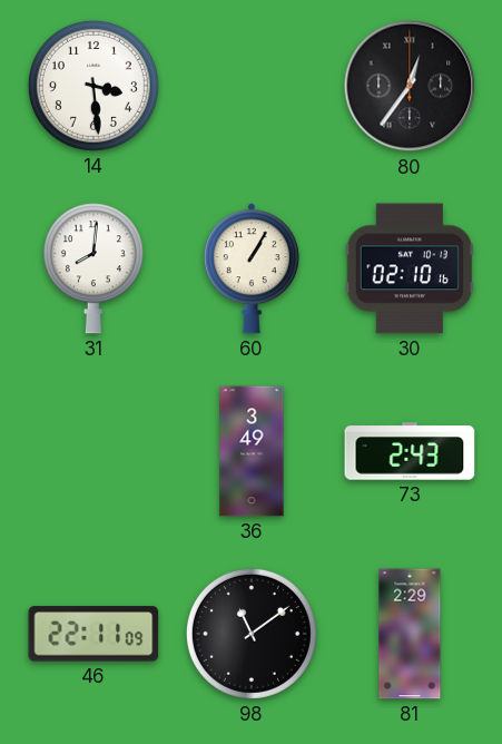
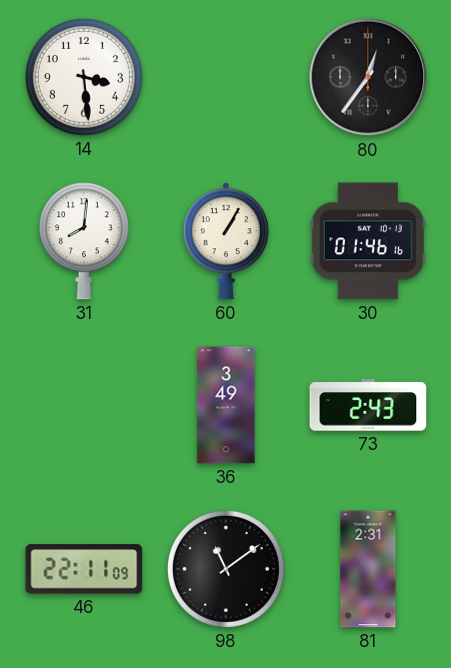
30: 02:10 -> 01:46
81: 2:29 -> 2:31
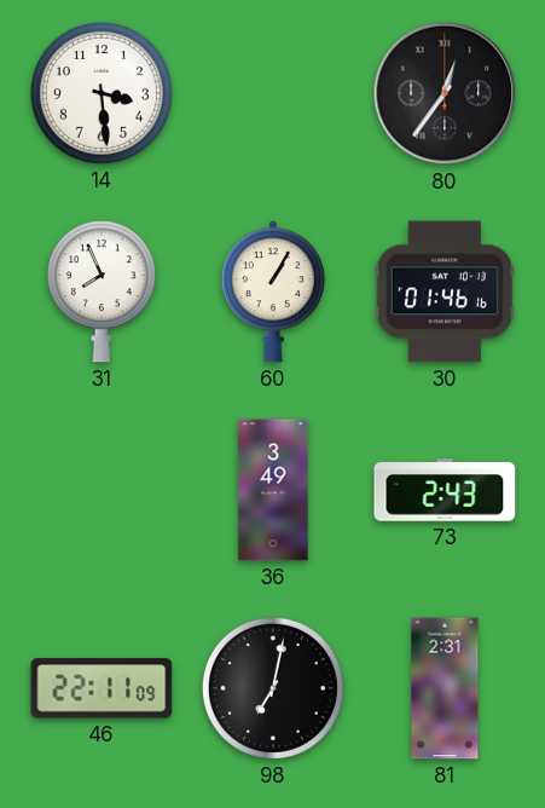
31: 8:01 -> 7:56
98: 11:09 -> 7:02
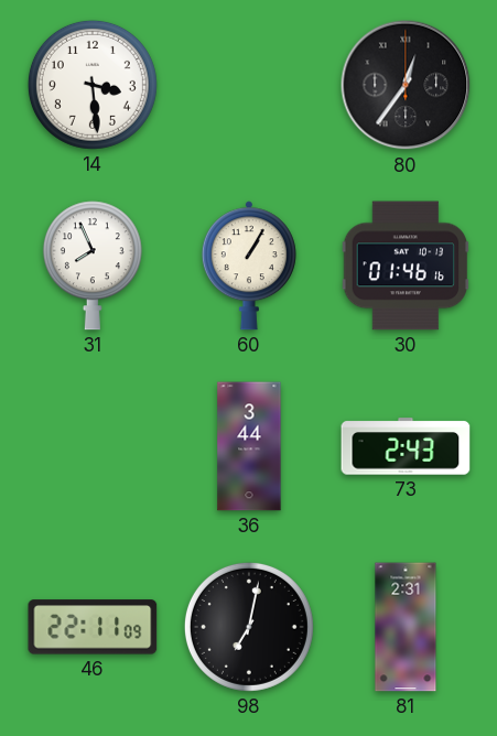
36: 3:49 -> 3:44
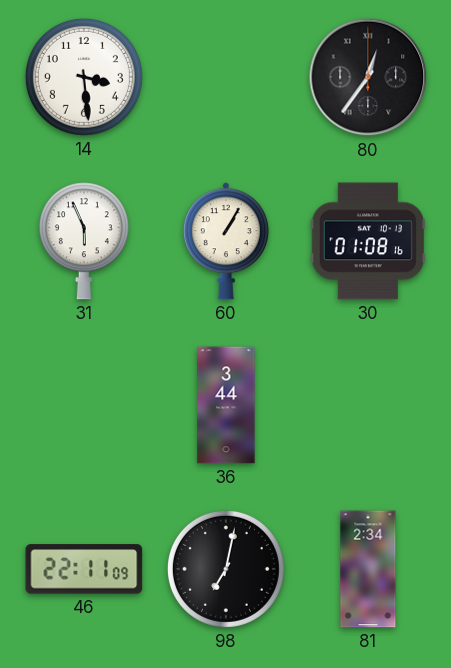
31: 7:56 -> 5:56
30: 01:46 -> 01:08
73: 2:43 -> none
81: 2:31 -> 2:34
